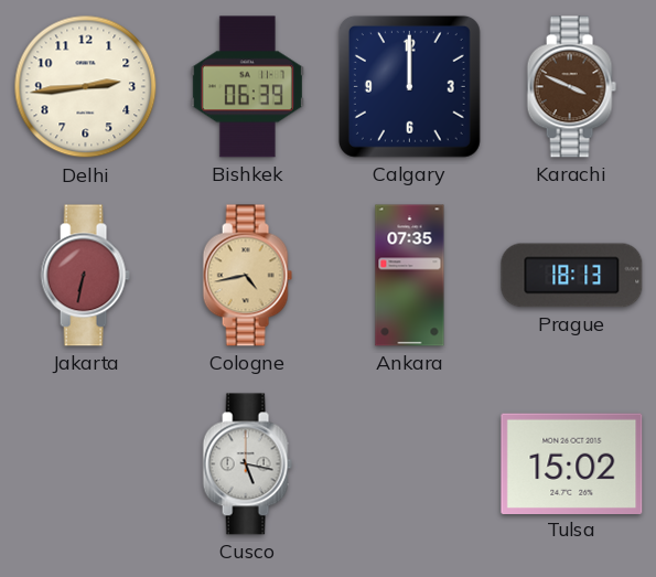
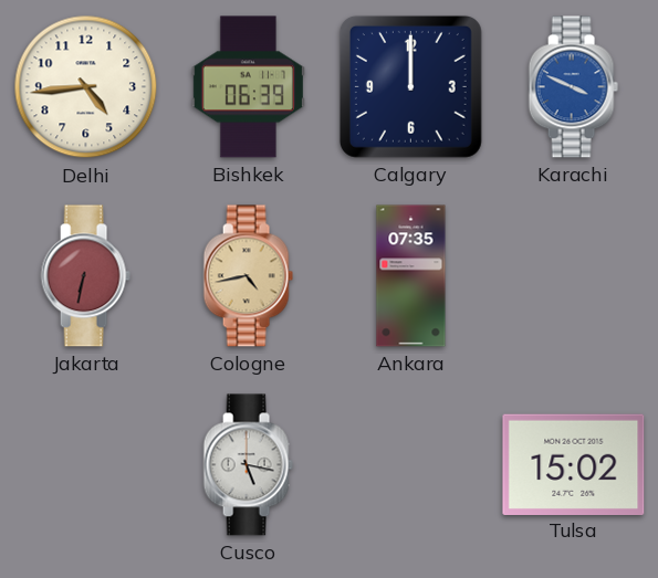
Delhi: 2:44 -> 4:44
Karachi dial: brown -> blue
Prague: 18:13 -> none
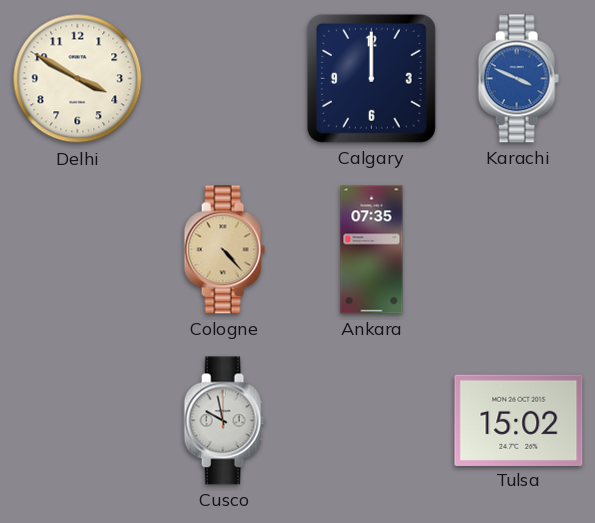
Delhi: 4:44 -> 3:50
Bishkek: 06:39 -> none
Jakarta: 6:32 -> none
Cologne: 4:43 -> 4:23
Cusco: 5:17 -> 9:58
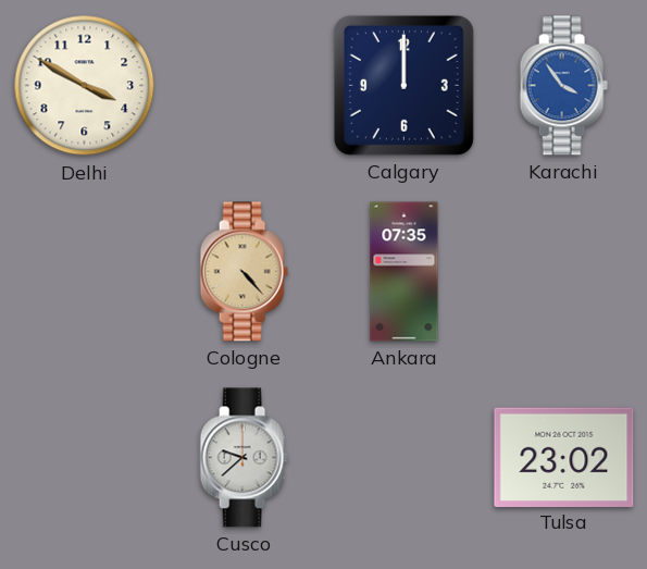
Karachi: 3:49 -> 3:54
Cusco: 9:58 -> 9:38
Tulsa: 15:02 -> 23:02
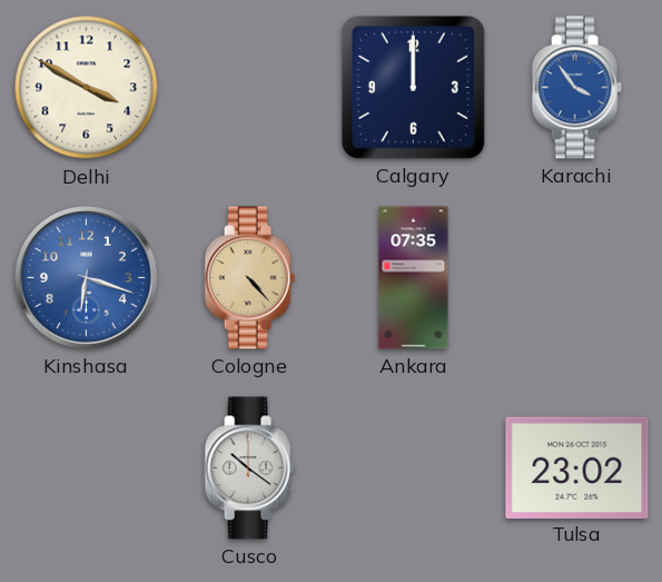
Kinshasa: none -> 6:18
Cusco: 9:38 -> 10:21
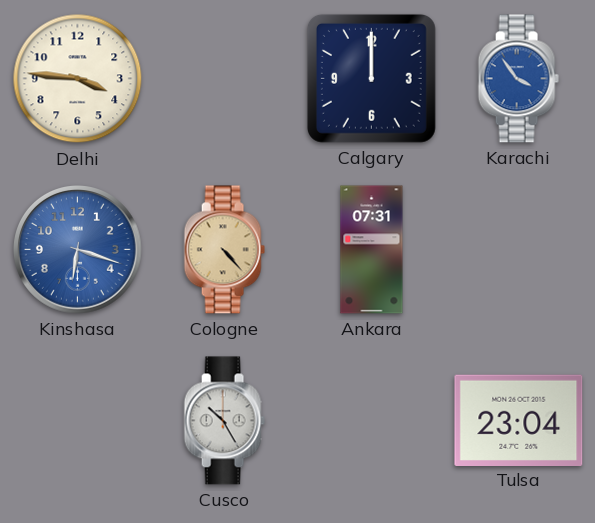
Delhi: 3:50 -> 3:46
Ankara: 07:35 -> 07:31
Cusco: 10:21 -> 10:25
Tulsa: 23:02 -> 23:04
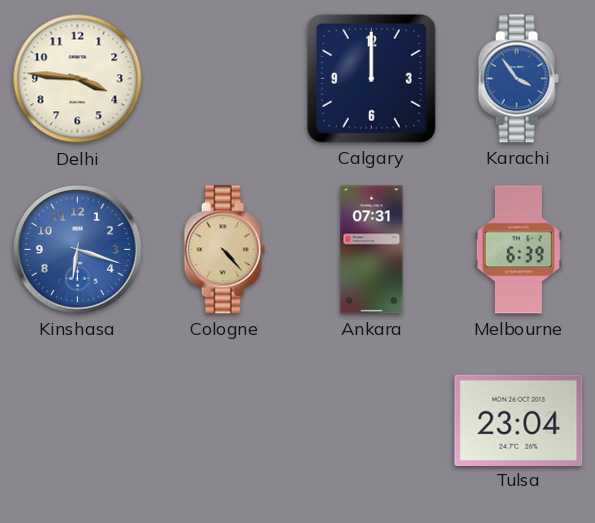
Melbourne: none -> 6:39
Cusco: 10:25 -> none
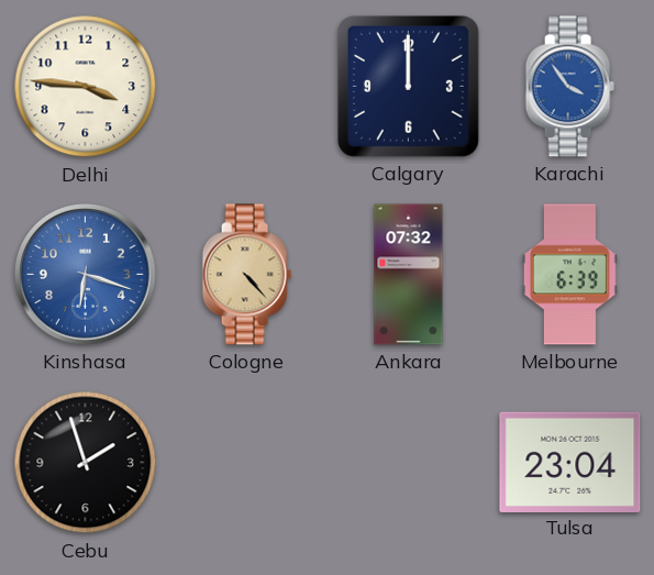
Ankara: 07:31 -> 07:32
Cebu: none -> 1:57
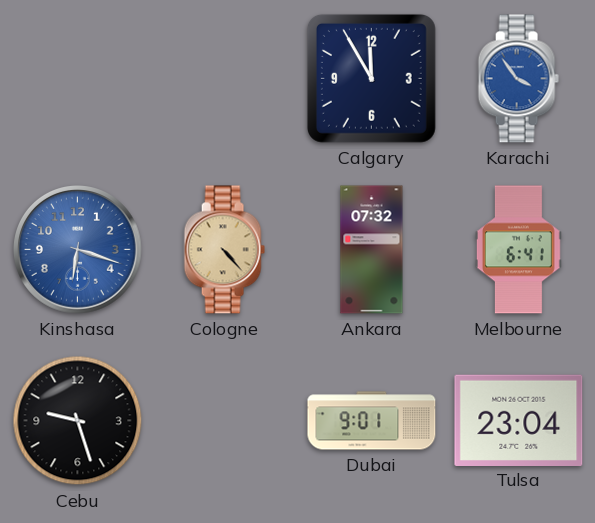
Delhi: 3:46 -> none
Calgary: 12:00 -> 11:55
Melbourne: 6:39 -> 6:41
Cebu: 1:57 -> 9:27
Dubai: none -> 9:01
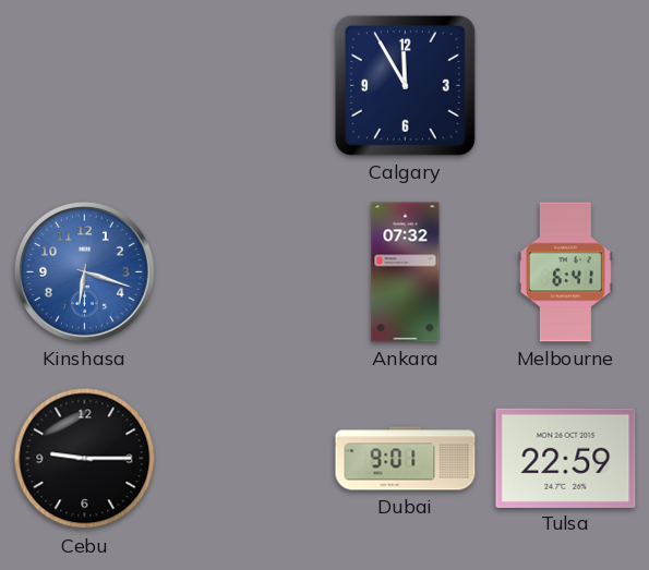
Karachi: 3:54 -> none
Cologne: 4:23 -> none
Cebu: 9:27 -> 9:15
Tulsa: 23:04 -> 22:59
